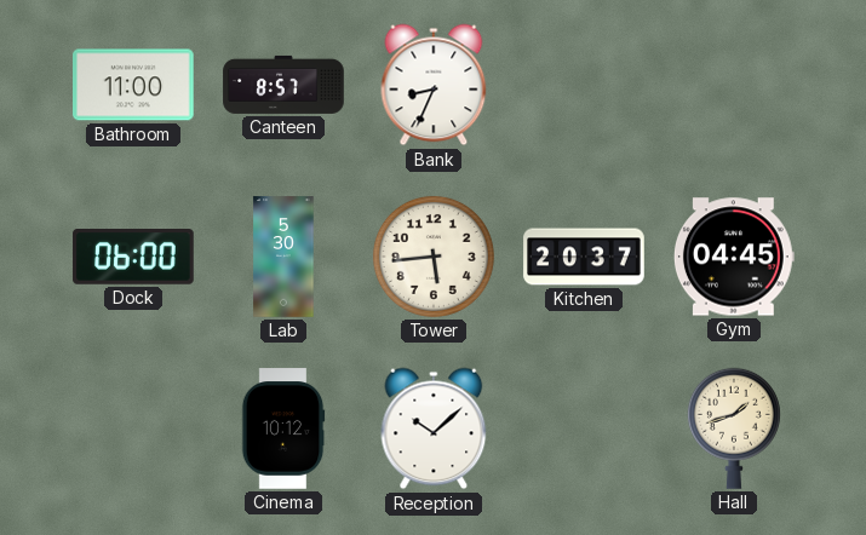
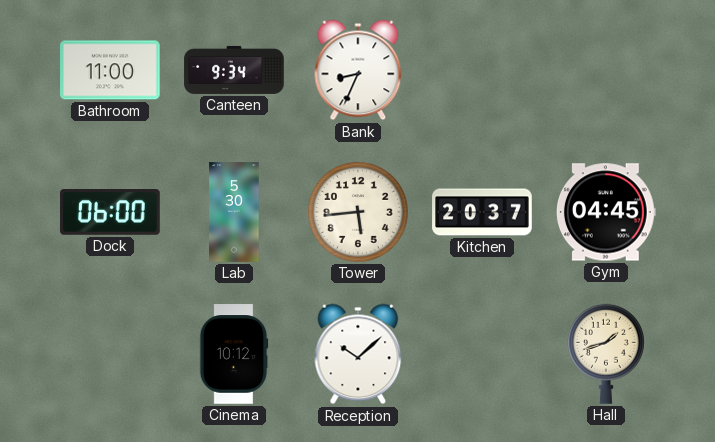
Canteen: 8:57 -> 9:34
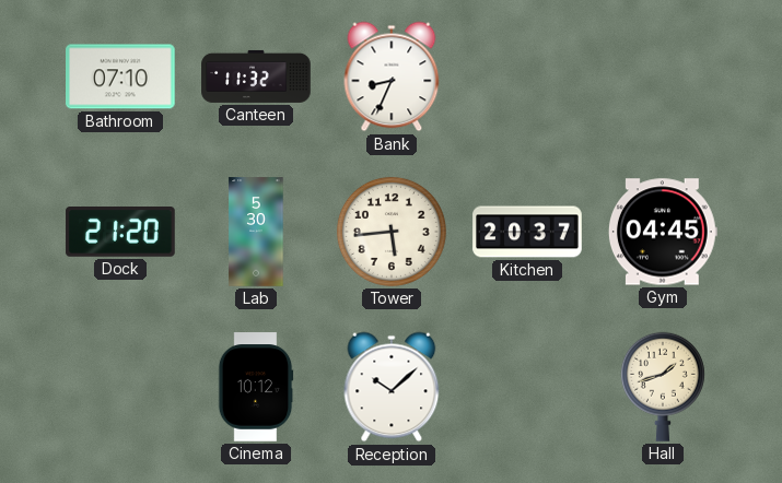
Bathroom: 11:00 -> 07:10
Canteen: 9:34 -> 11:32
Dock: 06:00 -> 21:20
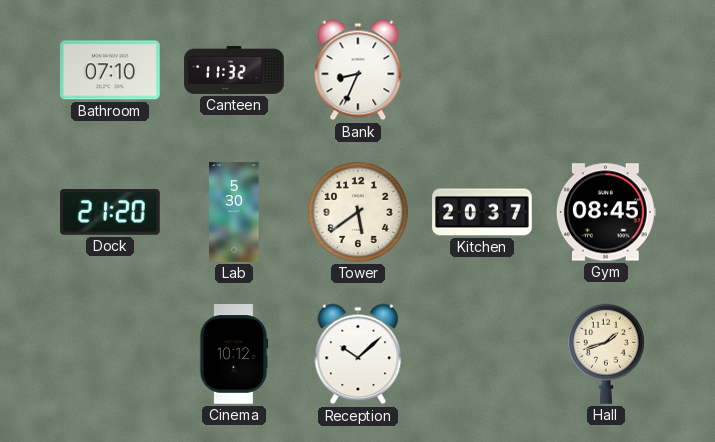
Tower: 5:44 -> 5:39
Gym: 04:45 -> 08:45
